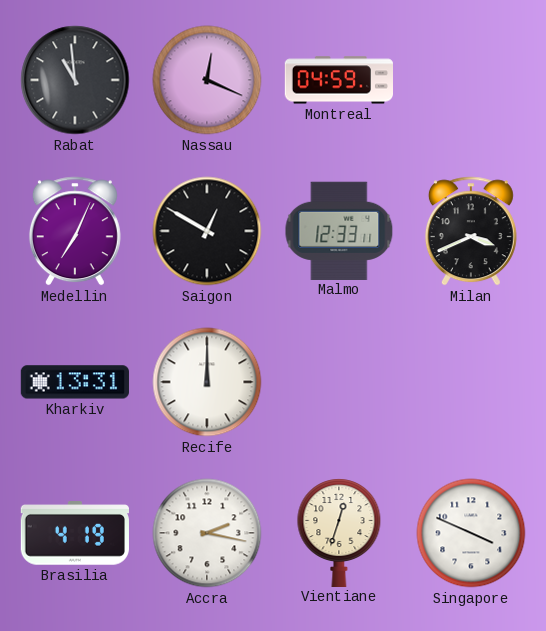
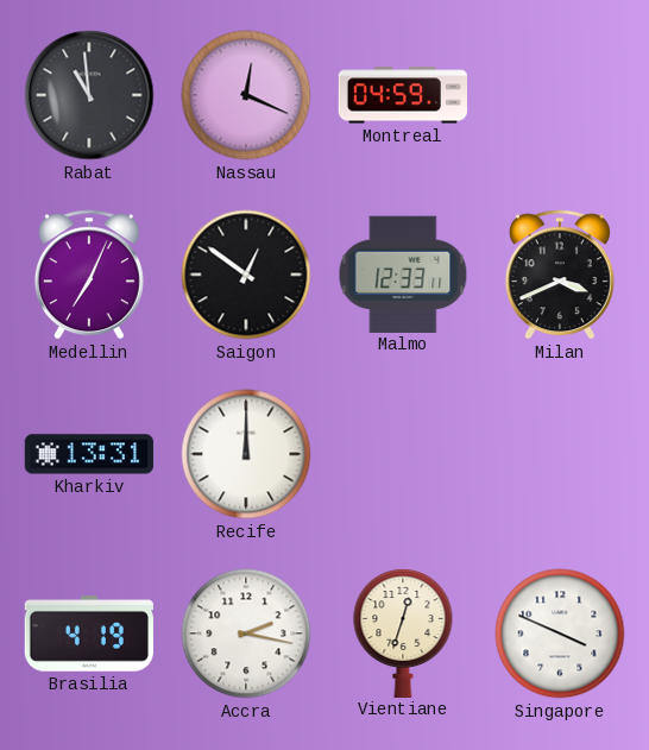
Saigon: 12:50 -> 12:51
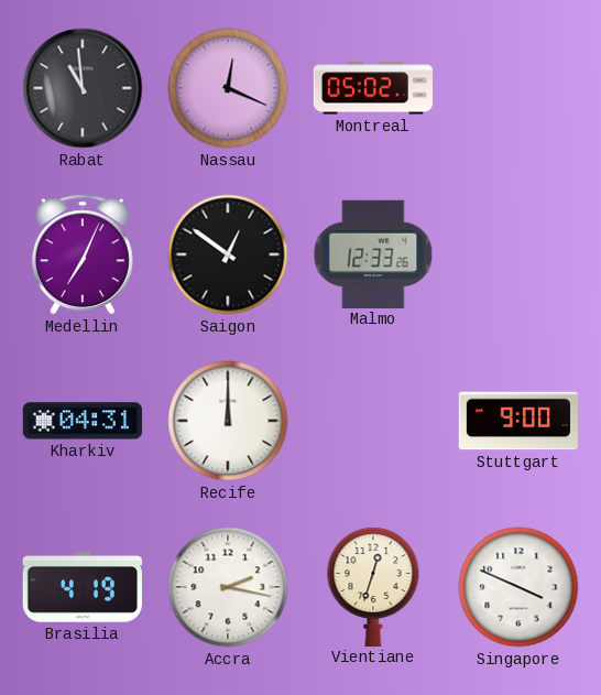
Montreal: 04:59 -> 05:02
Malmo: 12:33:11 -> 12:33:26
Milan: 3:41 -> none
Kharkiv: 13:31 -> 04:31
Stuttgart: none -> 9:00
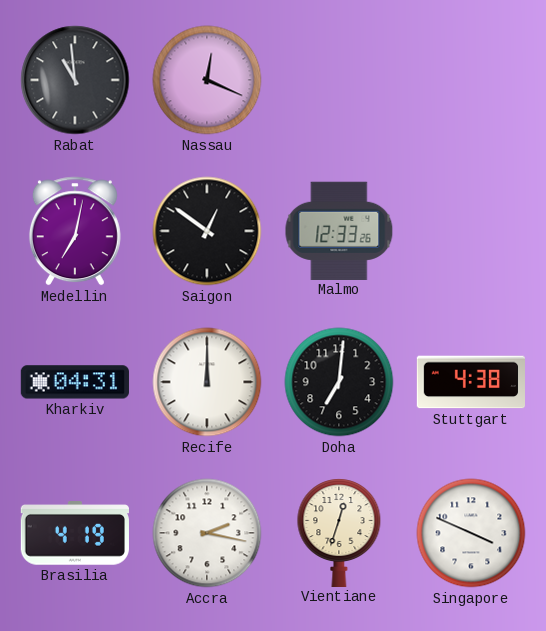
Montreal: 05:02 -> none
Medellin: 7:04 -> 7:02
Doha: none -> 7:01
Stuttgart: 9:00 -> 4:38
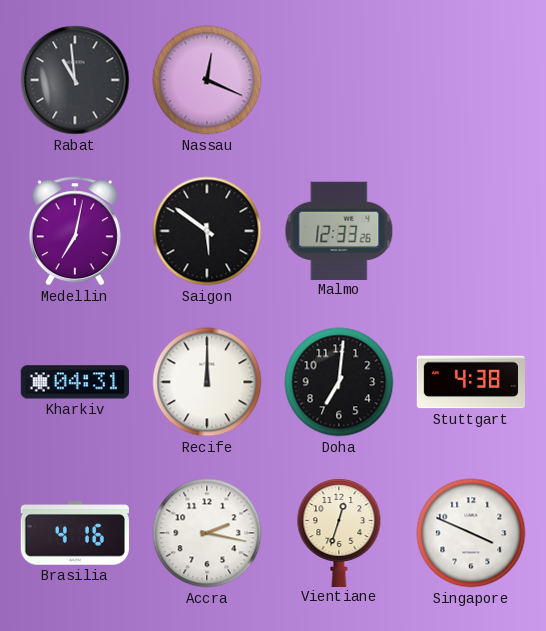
Saigon: 12:51 -> 5:51
Brasilia: 4:19 -> 4:16
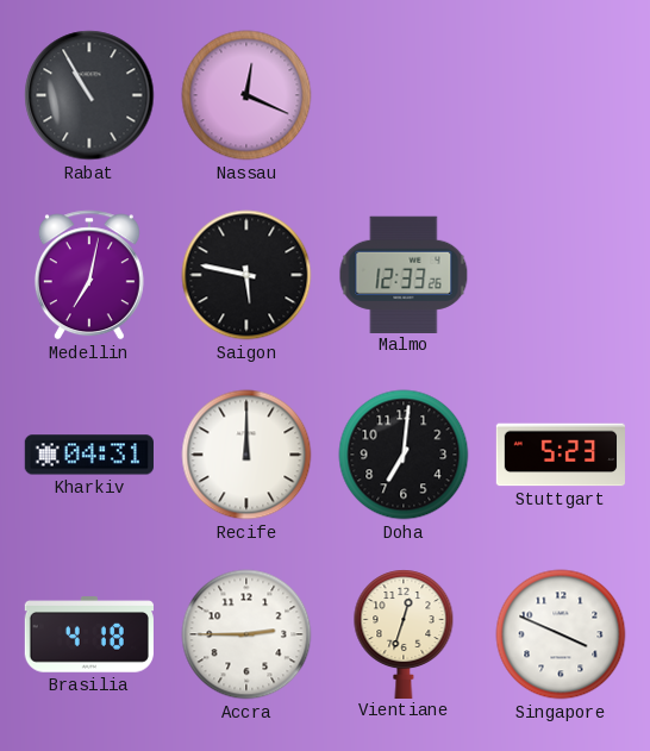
Rabat: 10:59 -> 10:55
Saigon: 5:51 -> 5:47
Stuttgart: 4:38 -> 5:23
Brasilia: 4:16 -> 4:18
Accra: 2:17 -> 2:45
